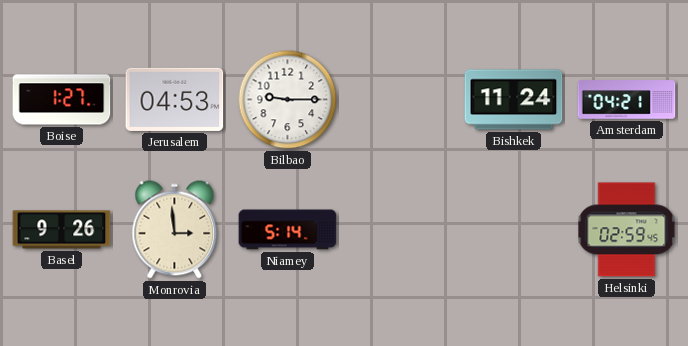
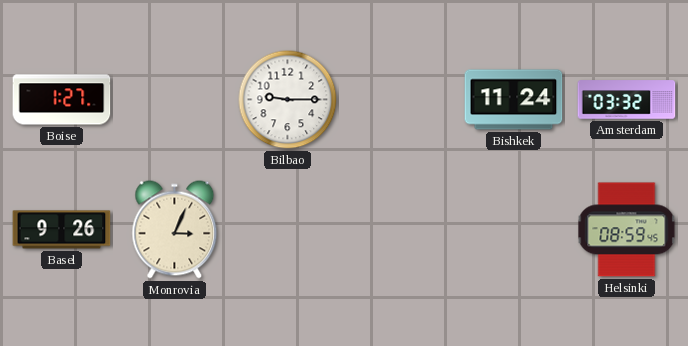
Jerusalem: 04:53 -> none
Amsterdam: 04:21 -> 03:32
Monrovia: 2:59 -> 3:04
Niamey: 5:14 -> none
Helsinki: 02:59 -> 08:59
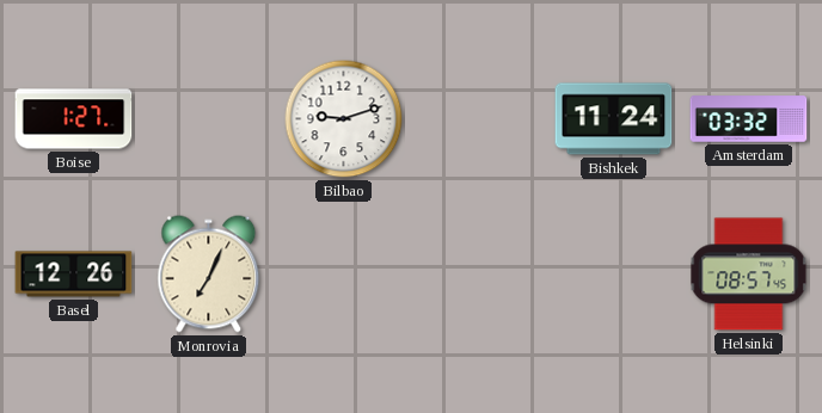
Bilbao: 9:15 -> 9:12
Basel: 9:26 -> 12:26
Monrovia: 3:04 -> 7:04
Helsinki: 08:59 -> 08:57
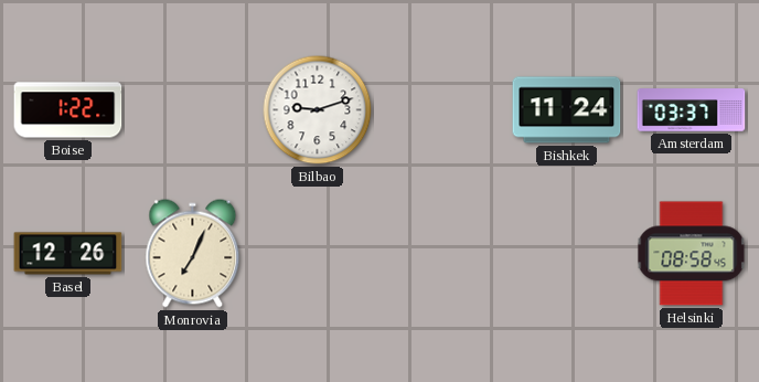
Boise: 1:27 -> 1:22
Amsterdam: 03:32 -> 03:37
Helsinki: 08:57 -> 08:58
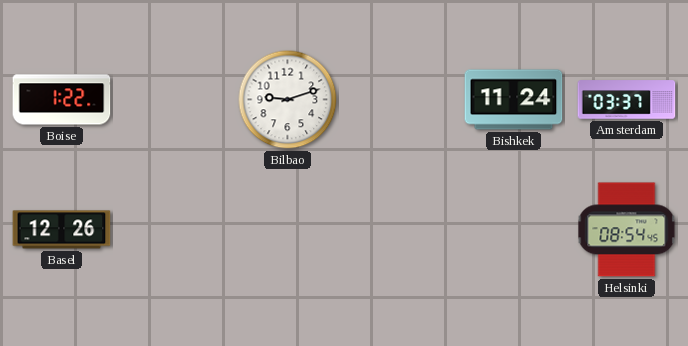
Monrovia: 7:04 -> none
Helsinki: 08:58 -> 08:54
